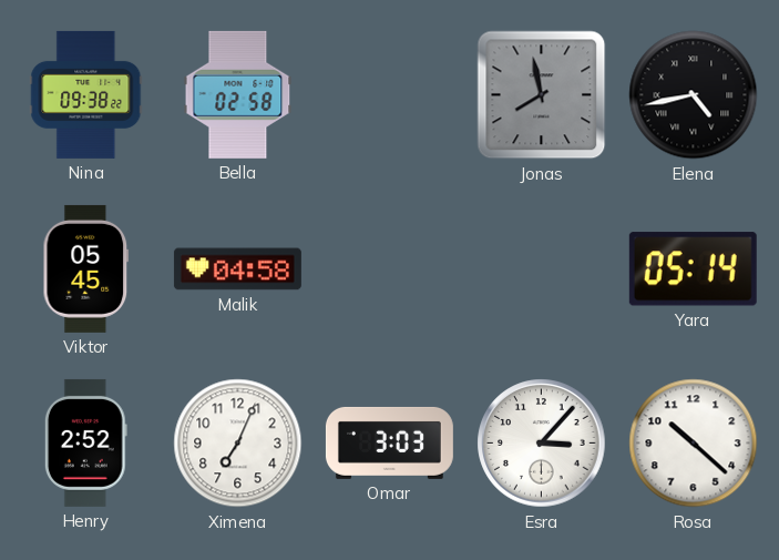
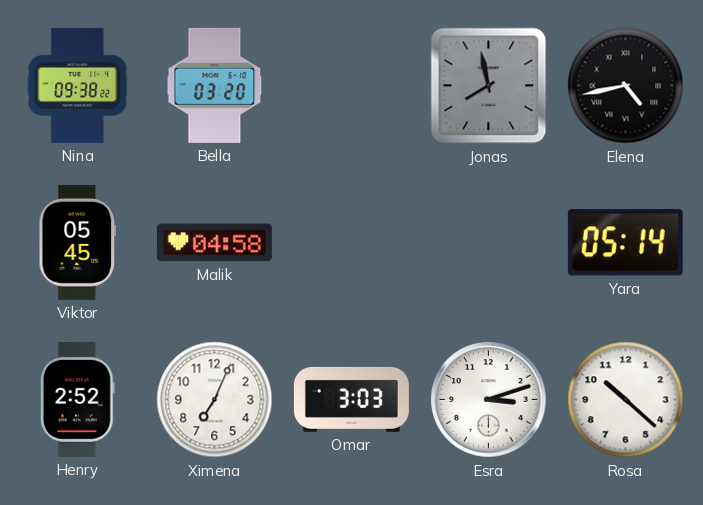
Bella: 02:58 -> 03:20
Esra: 3:07 -> 3:12
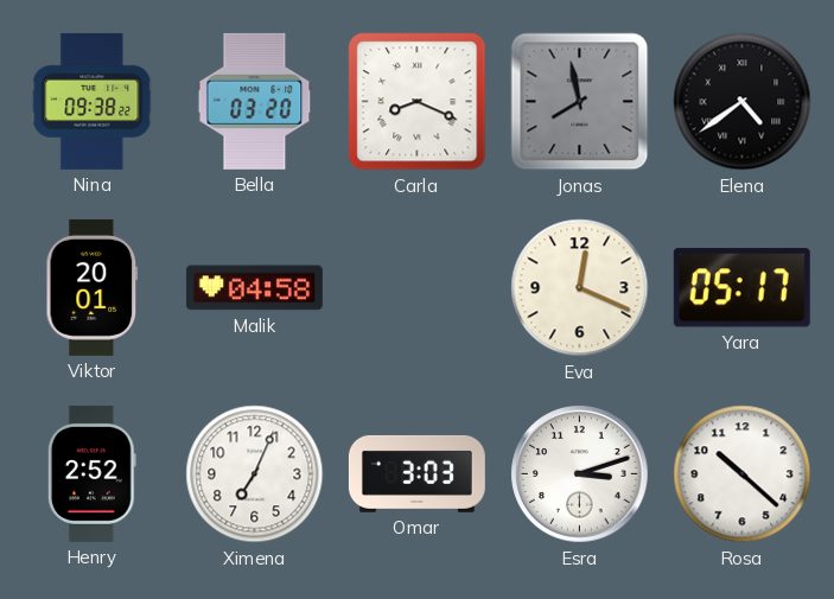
Carla: none -> 8:19
Elena: 4:43 -> 4:39
Viktor: 05:45 -> 20:01
Eva: none -> 12:19
Yara: 05:14 -> 05:17
